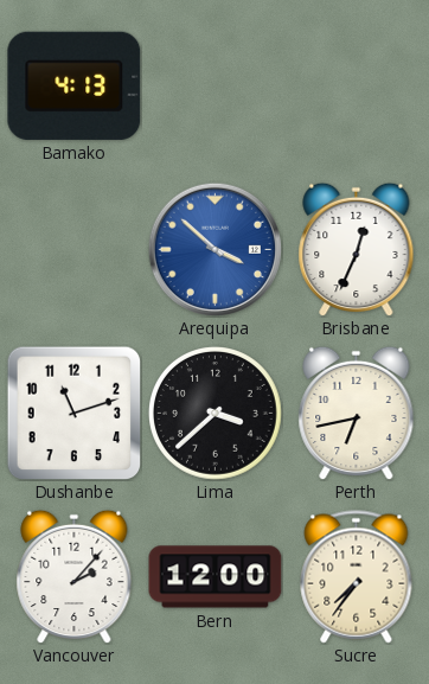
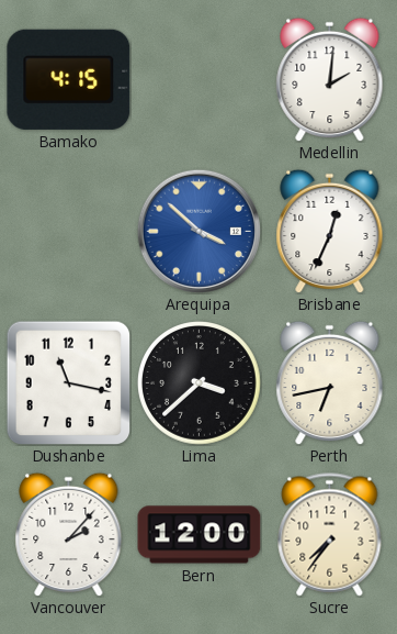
Bamako: 4:13 -> 4:15
Medellin: none -> 2:01
Dushanbe: 11:12 -> 11:17
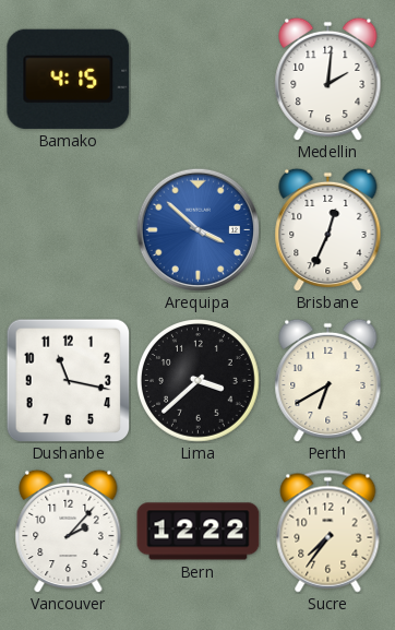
Perth: 6:43 -> 6:40
Bern: 12:00 -> 12:22
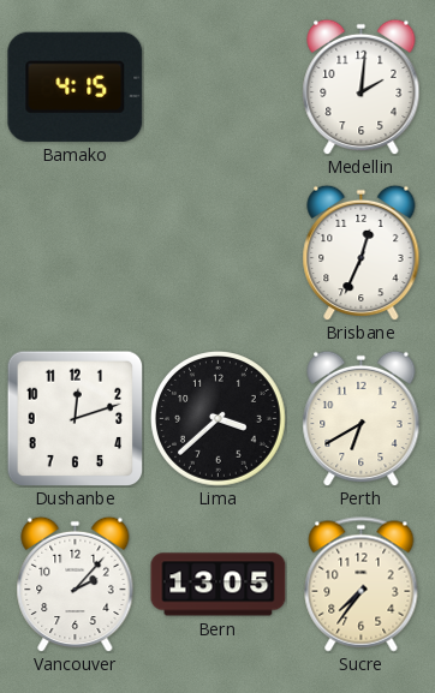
Arequipa: 3:52 -> none
Dushanbe: 11:17 -> 12:12
Bern: 12:22 -> 13:05
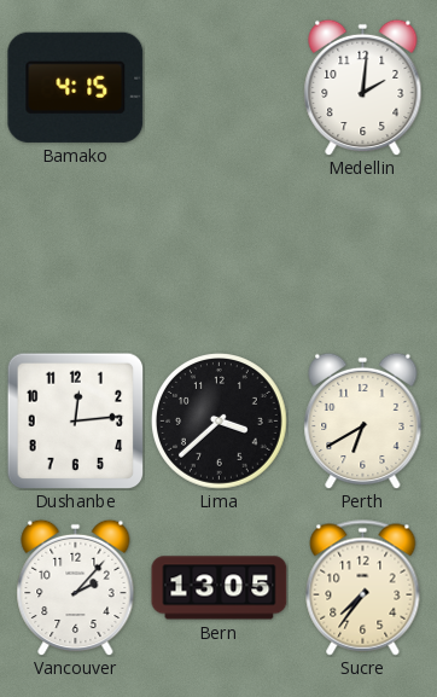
Brisbane: 12:34 -> none
Dushanbe: 12:12 -> 12:14
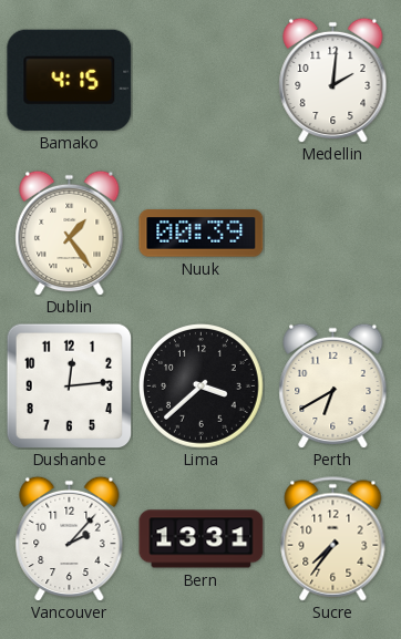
Dublin: none -> 1:24
Nuuk: none -> 00:39
Bern: 13:05 -> 13:31
